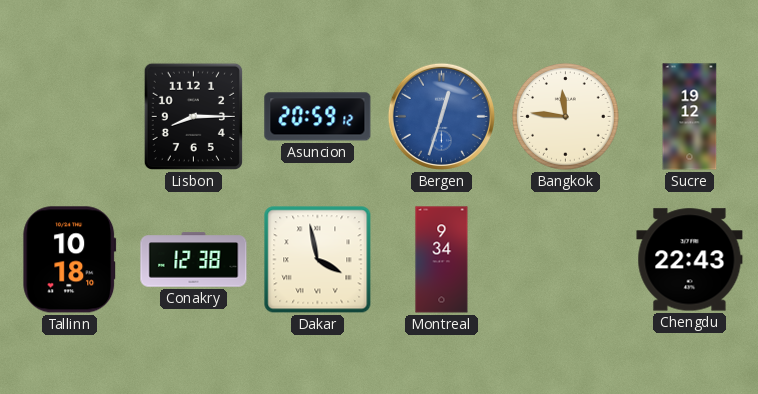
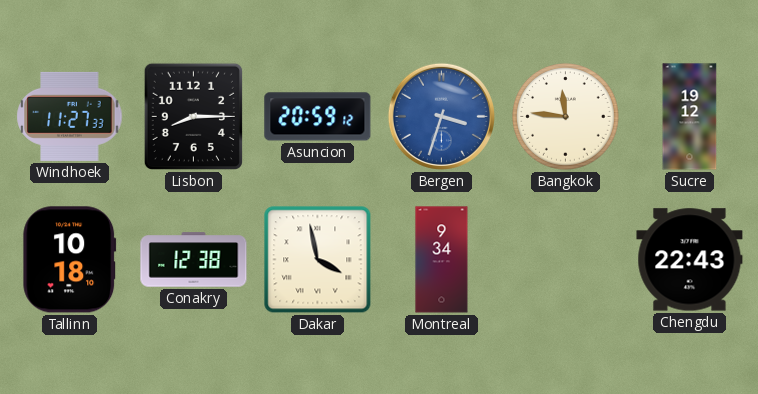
Windhoek: none -> 11:27
Bergen: 12:33 -> 3:33
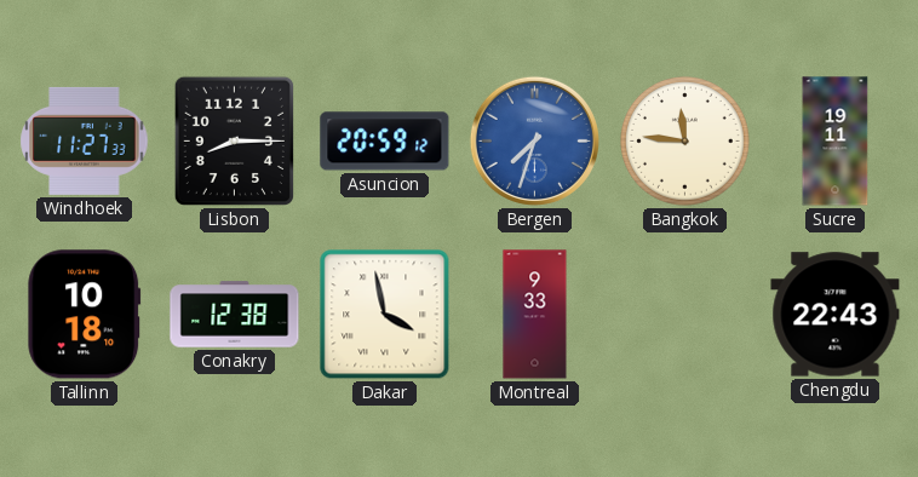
Bergen: 3:33 -> 7:33
Sucre: 19:12 -> 19:11
Montreal: 9:34 -> 9:33
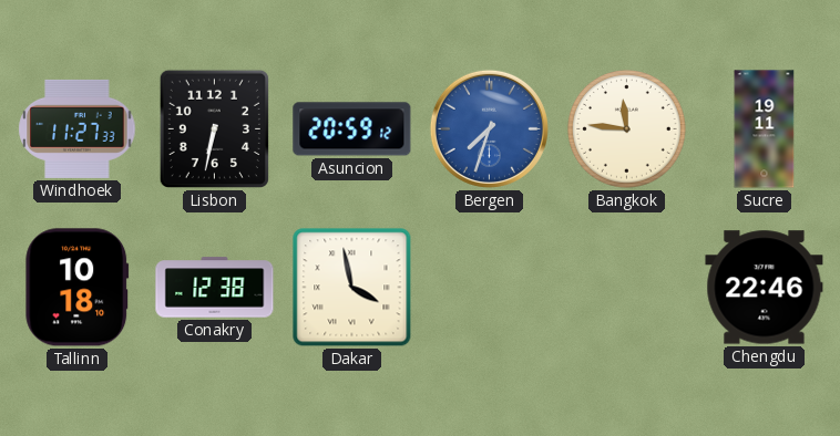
Lisbon: 8:15 -> 6:32
Montreal: 9:33 -> none
Chengdu: 22:43 -> 22:46
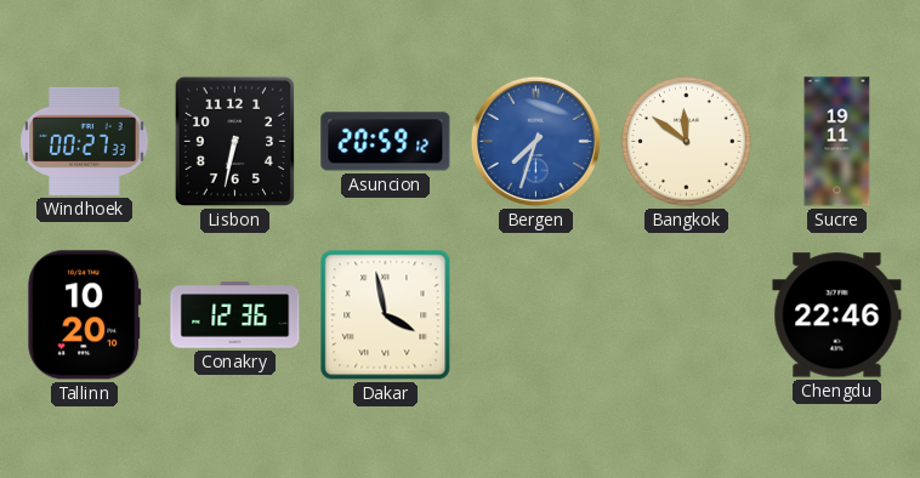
Windhoek: 11:27 -> 00:27
Bangkok: 11:46 -> 11:51
Tallinn: 10:18 -> 10:20
Conakry: 12:38 -> 12:36
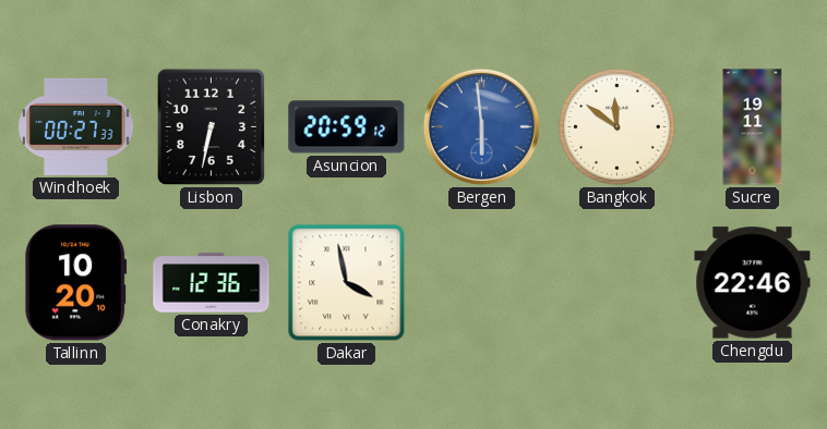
Bergen: 7:33 -> 5:59
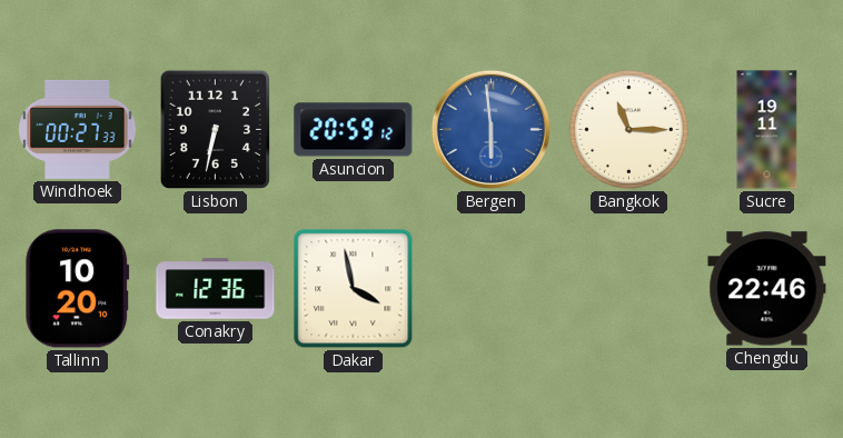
Bangkok: 11:51 -> 11:15
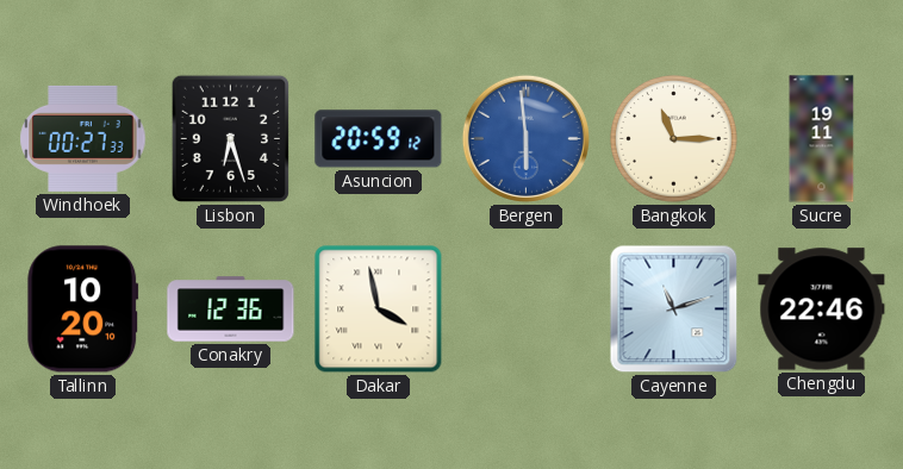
Lisbon: 6:32 -> 6:27
Cayenne: none -> 11:12
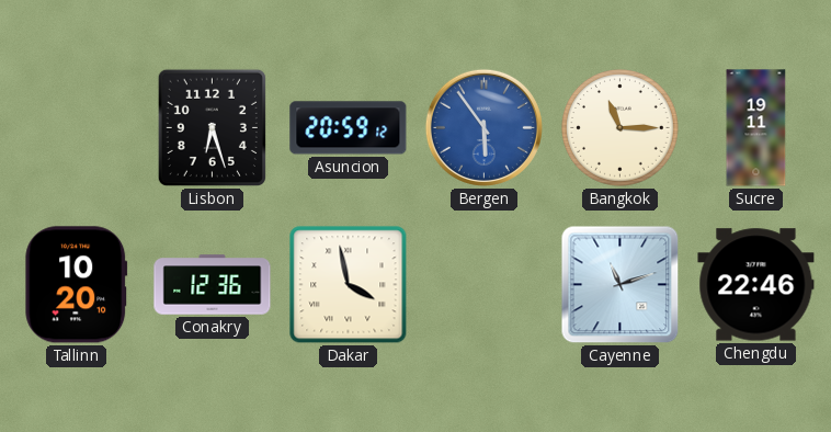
Windhoek: 00:27 -> none
Bergen: 5:59 -> 5:54
